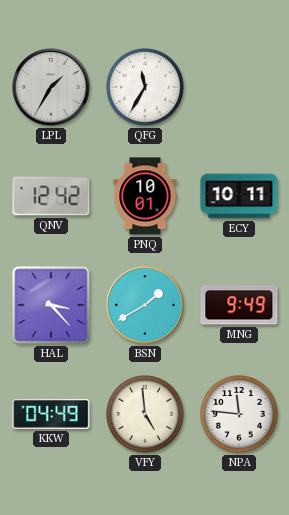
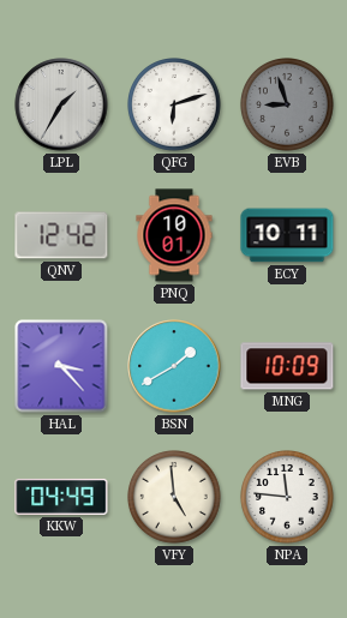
QFG: 11:35 -> 6:12
EVB: none -> 8:57
MNG: 9:49 -> 10:09
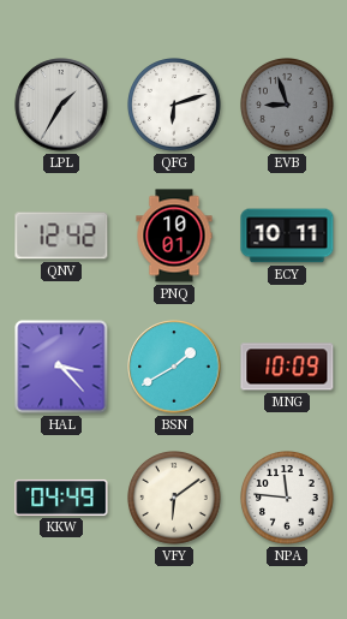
VFY: 4:59 -> 6:09
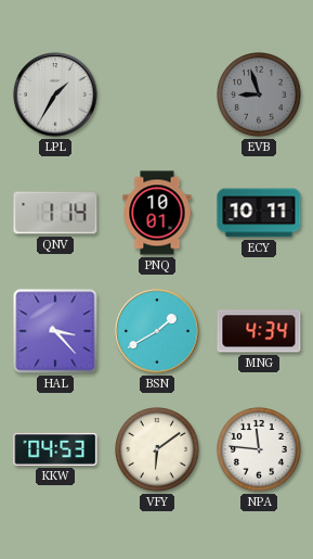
QFG: 6:12 -> none
QNV: 12:42 -> 1:14
MNG: 10:09 -> 4:34
KKW: 04:49 -> 04:53
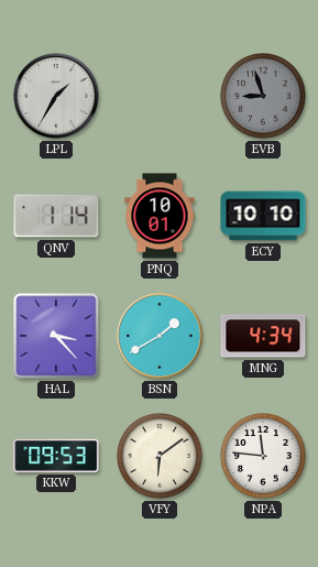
ECY: 10:11 -> 10:10
KKW: 04:53 -> 09:53
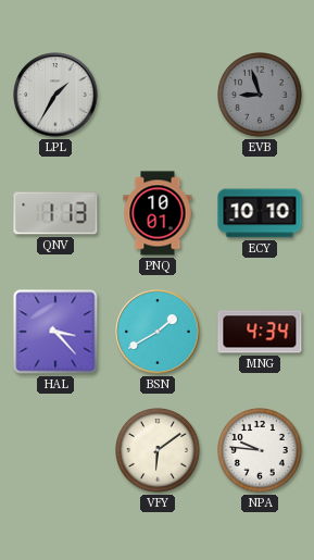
QNV: 1:14 -> 1:13
KKW: 09:53 -> none
NPA: 11:46 -> 9:46
